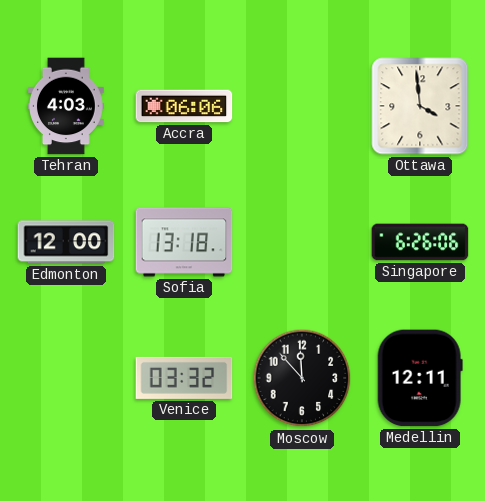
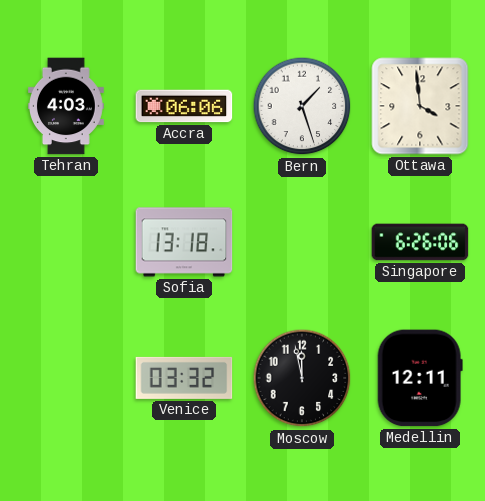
Bern: none -> 1:27
Edmonton: 12:00 -> none
Moscow: 11:53 -> 11:58
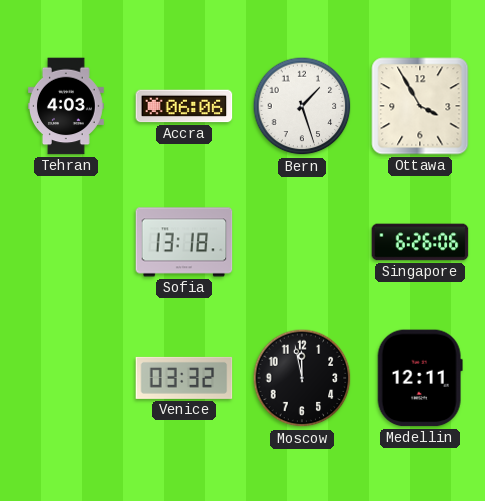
Ottawa: 3:59 -> 3:55
